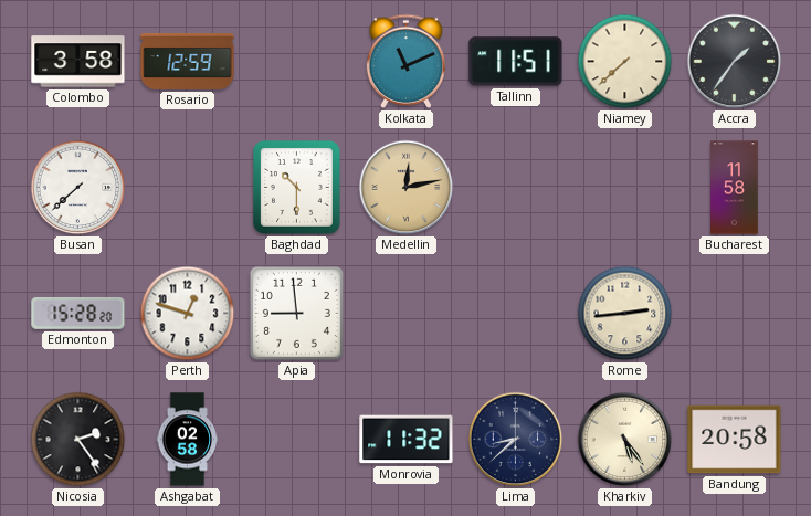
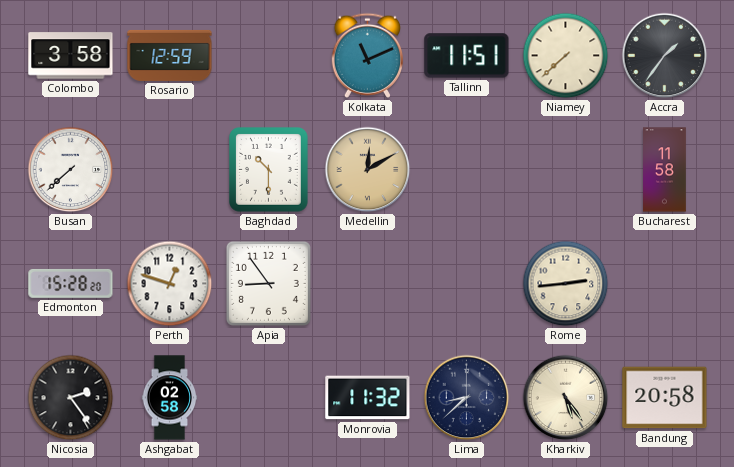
Medellin: 12:13 -> 12:10
Apia: 8:59 -> 8:54
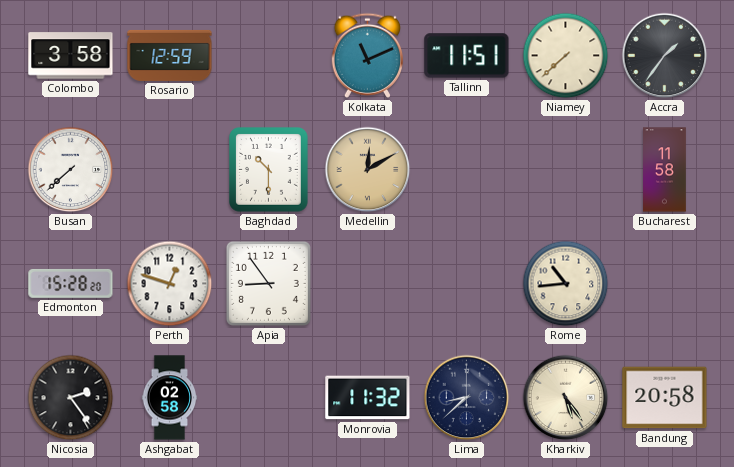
Rome: 2:44 -> 10:44
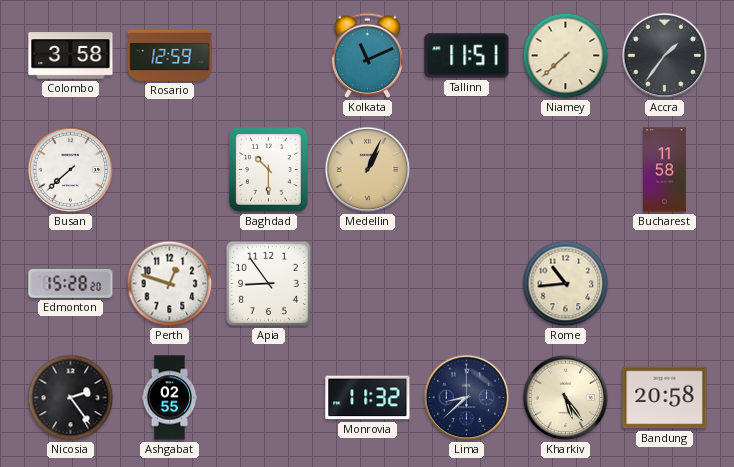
Medellin: 12:10 -> 1:04
Ashgabat: 02:58 -> 02:55
